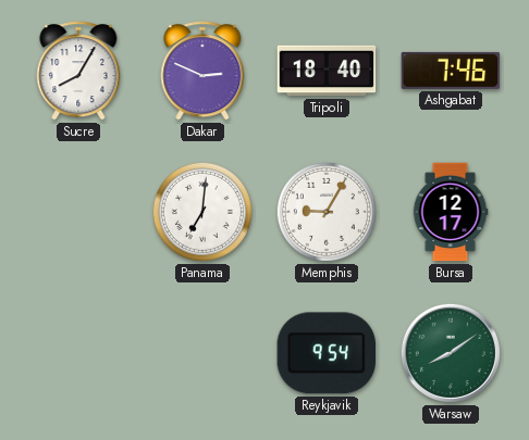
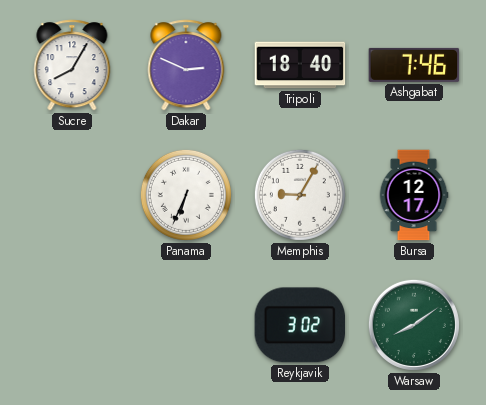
Panama: 7:01 -> 6:34
Reykjavik: 9:54 -> 3:02
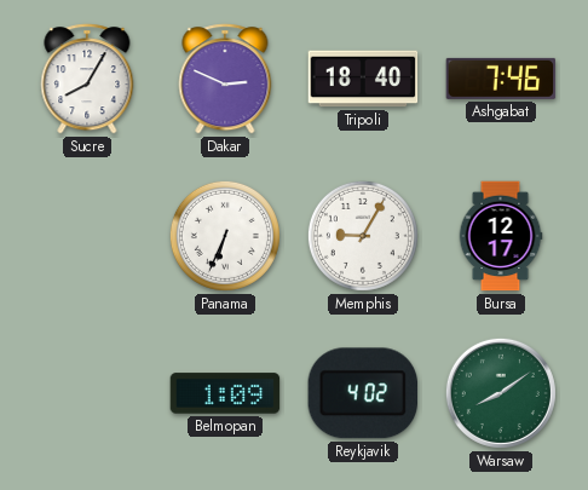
Belmopan: none -> 1:09
Reykjavik: 3:02 -> 4:02
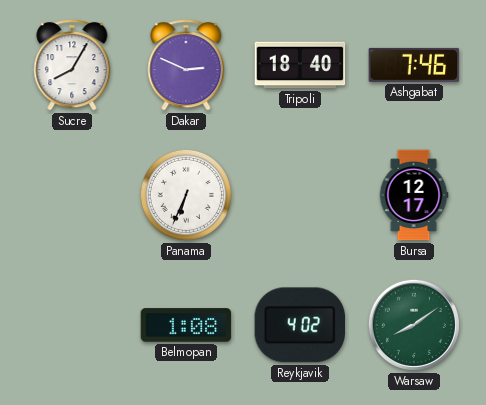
Memphis: 9:05 -> none
Belmopan: 1:09 -> 1:08
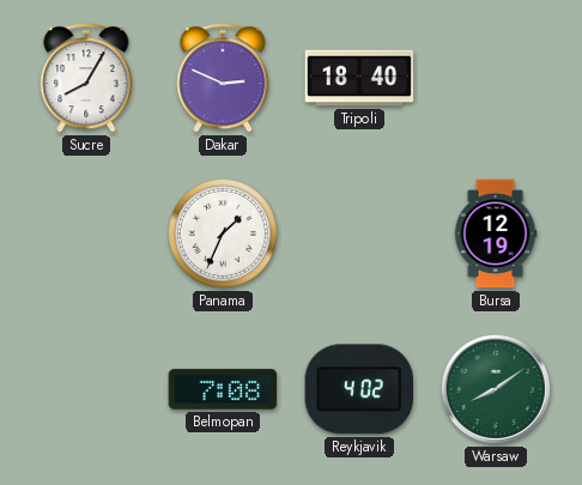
Ashgabat: 7:46 -> none
Panama: 6:34 -> 1:34
Bursa: 12:17 -> 12:19
Belmopan: 1:08 -> 7:08
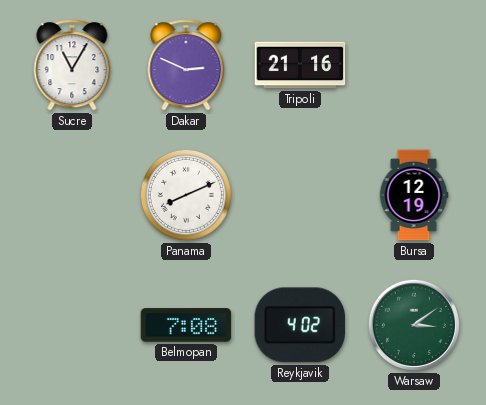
Sucre: 8:05 -> 11:05
Tripoli: 18:40 -> 21:16
Panama: 1:34 -> 8:11
Warsaw: 8:09 -> 3:09
